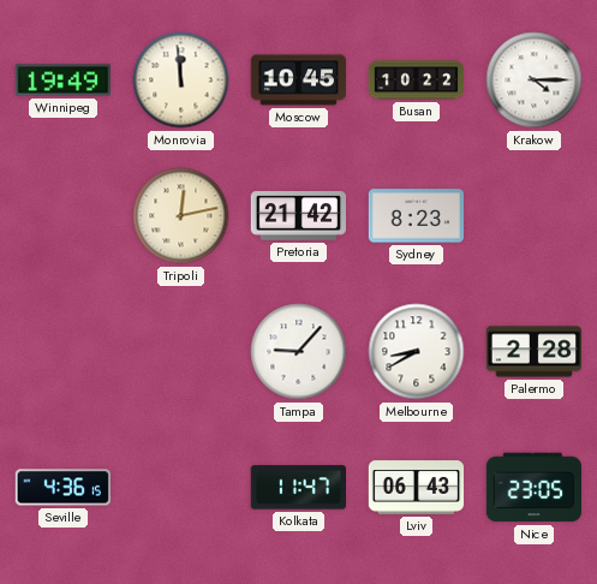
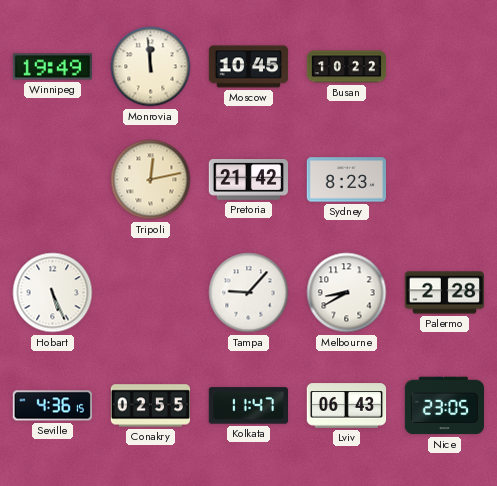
Krakow: 4:15 -> none
Hobart: none -> 5:26
Conakry: none -> 02:55
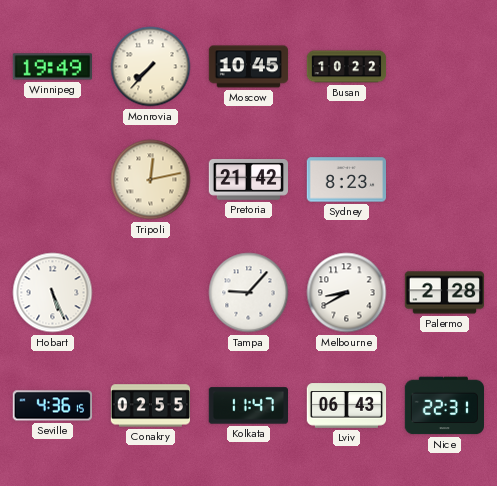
Monrovia: 11:59 -> 7:37
Nice: 23:05 -> 22:31
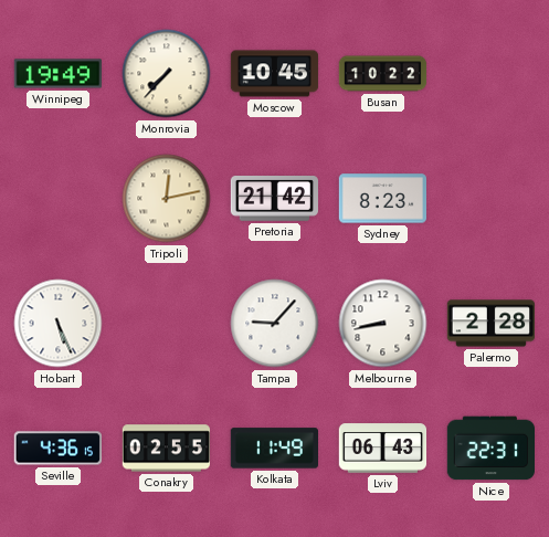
Melbourne: 8:40 -> 8:43
Kolkata: 11:47 -> 11:49
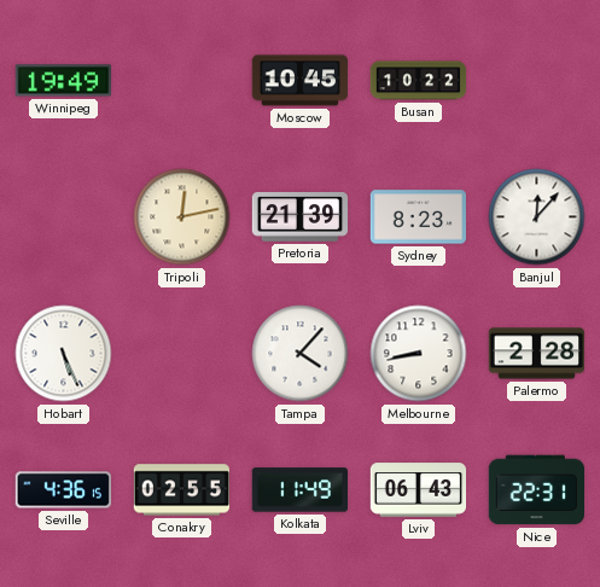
Monrovia: 7:37 -> none
Pretoria: 21:42 -> 21:39
Banjul: none -> 12:07
Tampa: 9:07 -> 4:07
